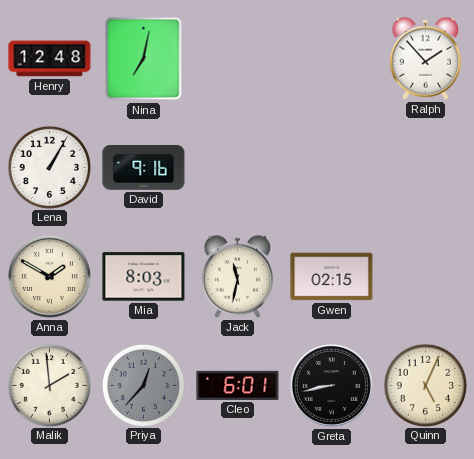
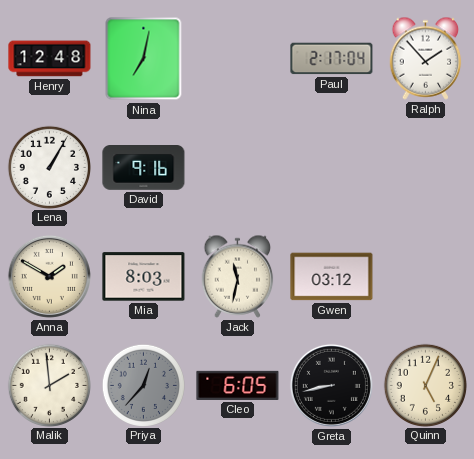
Paul: none -> 2:17
Gwen: 02:15 -> 03:12
Cleo: 6:01 -> 6:05
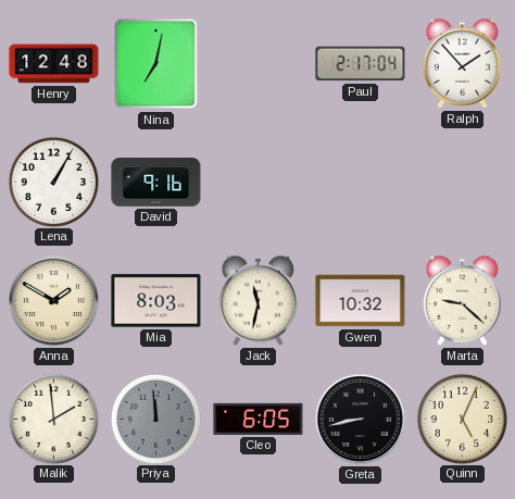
Gwen: 03:12 -> 10:32
Marta: none -> 9:22
Priya: 12:37 -> 11:59
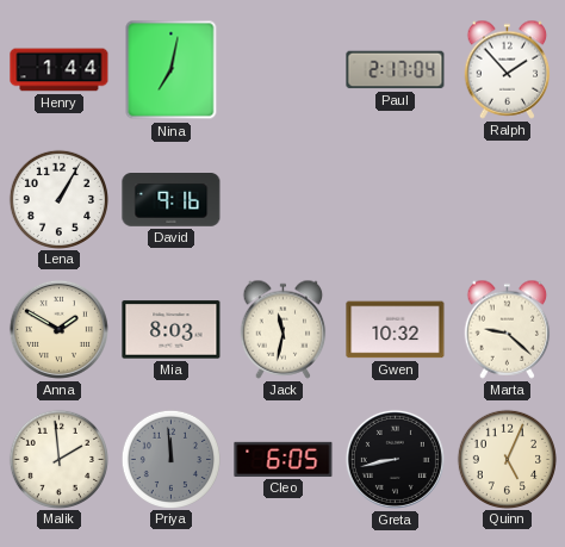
Henry: 12:48 -> 1:44
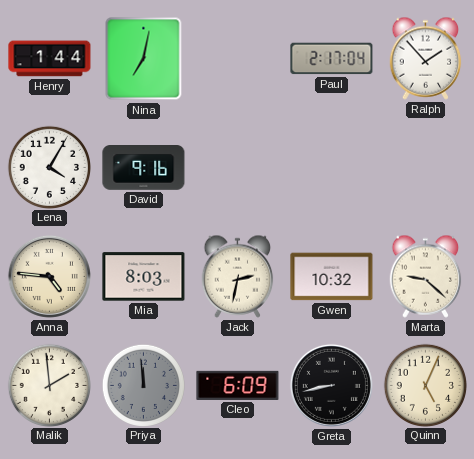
Lena: 1:05 -> 4:05
Anna: 1:50 -> 4:46
Jack: 11:32 -> 2:32
Cleo: 6:05 -> 6:09
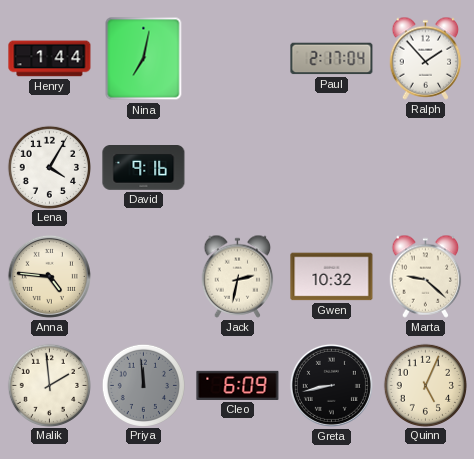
Mia: 8:03 -> none
